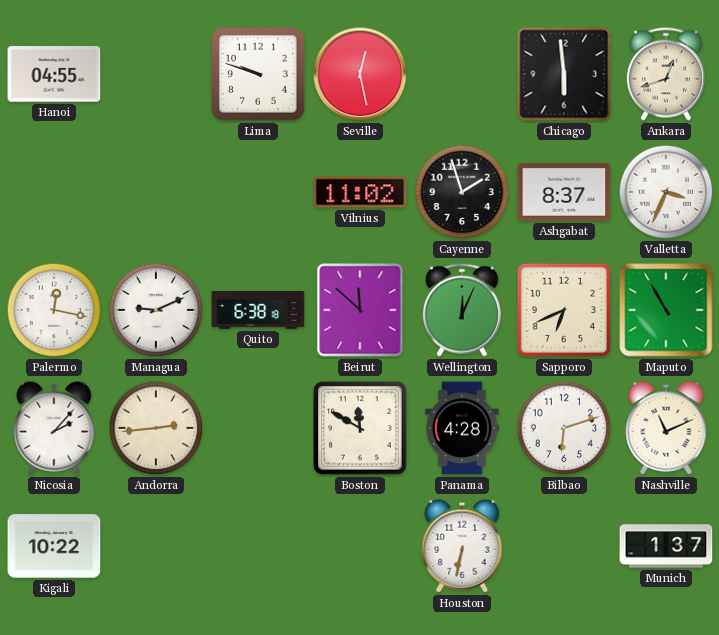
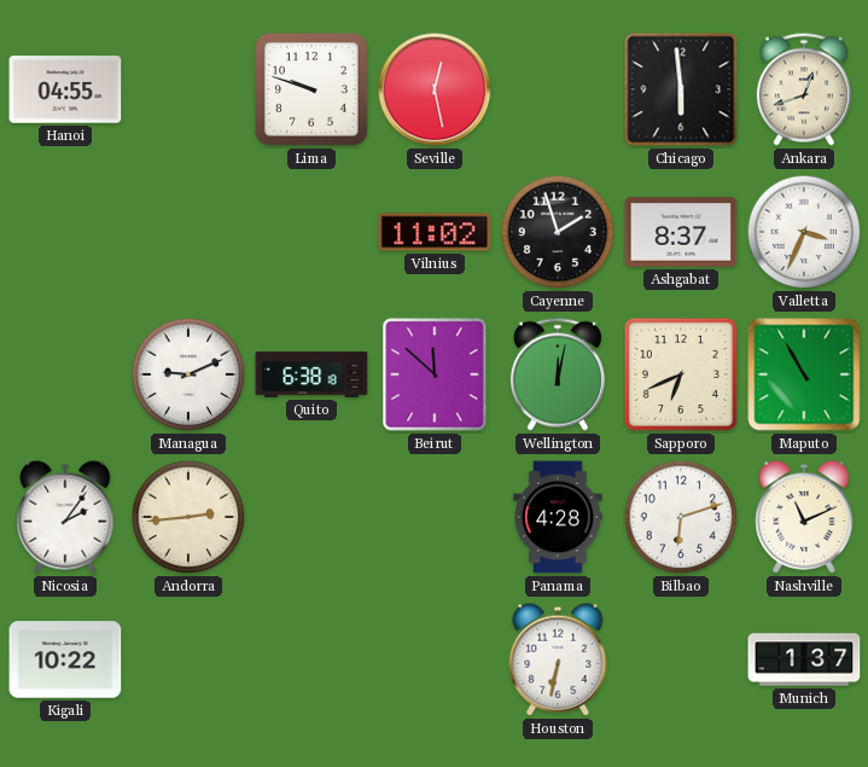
Palermo: 12:17 -> none
Wellington: 12:04 -> 12:02
Nicosia: 2:07 -> 2:06
Boston: 11:50 -> none
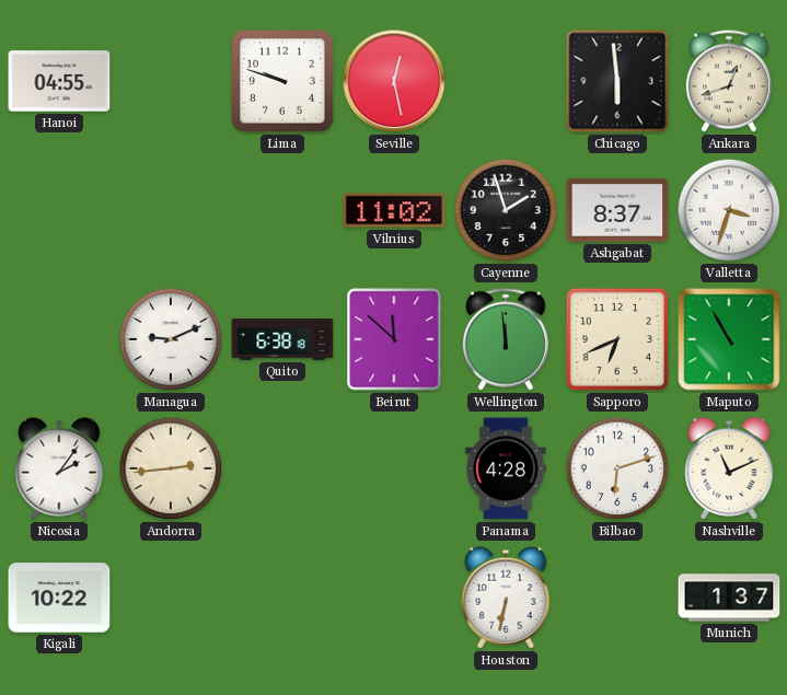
Valletta: 3:34 -> 3:33
Wellington: 12:02 -> 11:59
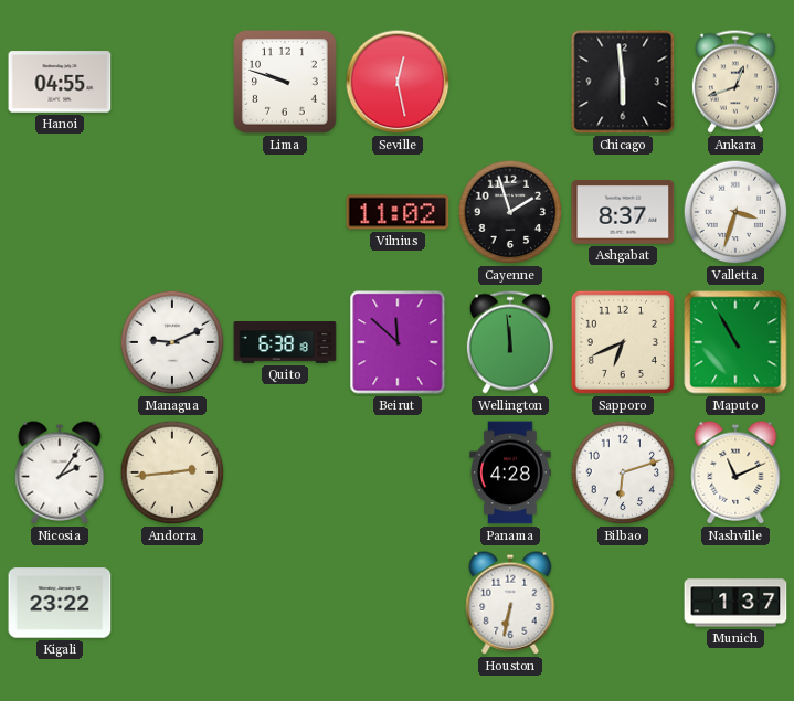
Kigali: 10:22 -> 23:22
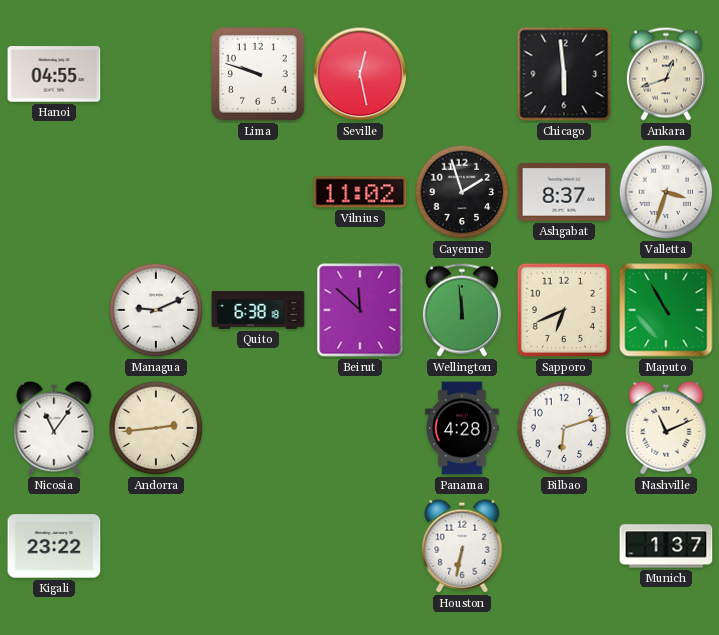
Nicosia: 2:06 -> 11:06
